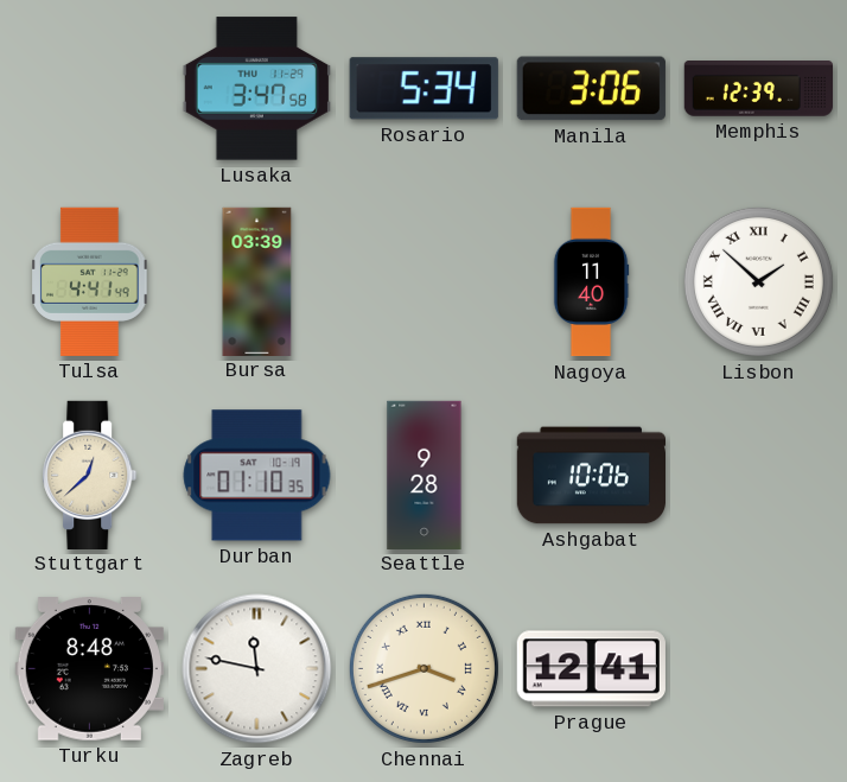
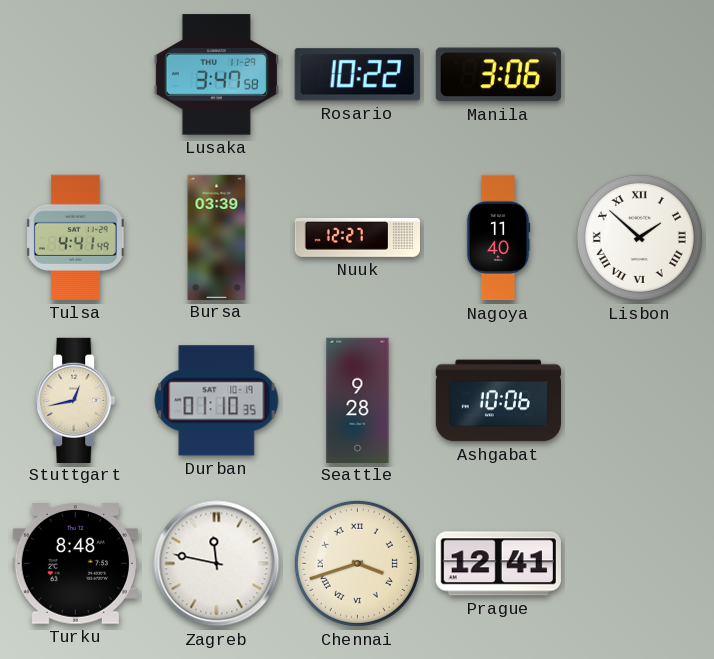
Rosario: 5:34 -> 10:22
Memphis: 12:39 -> none
Nuuk: none -> 12:27
Stuttgart: 12:38 -> 12:43
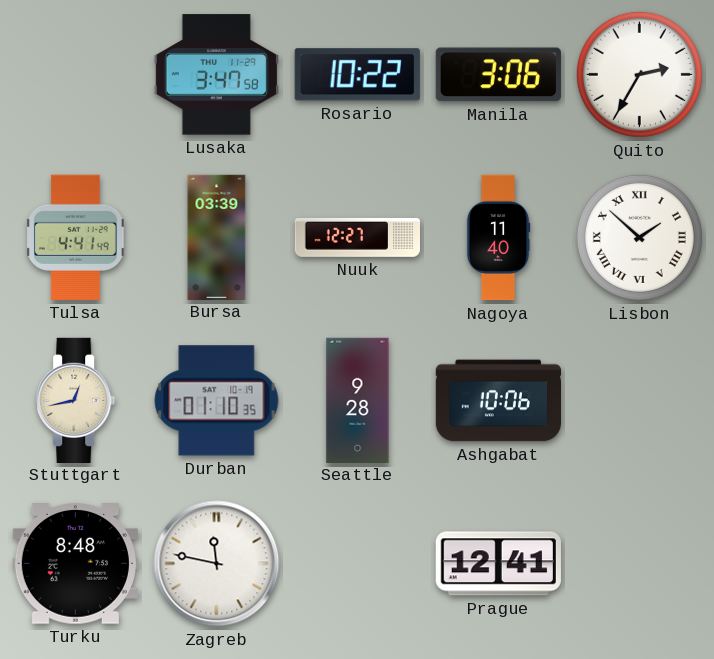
Quito: none -> 2:35
Chennai: 3:42 -> none
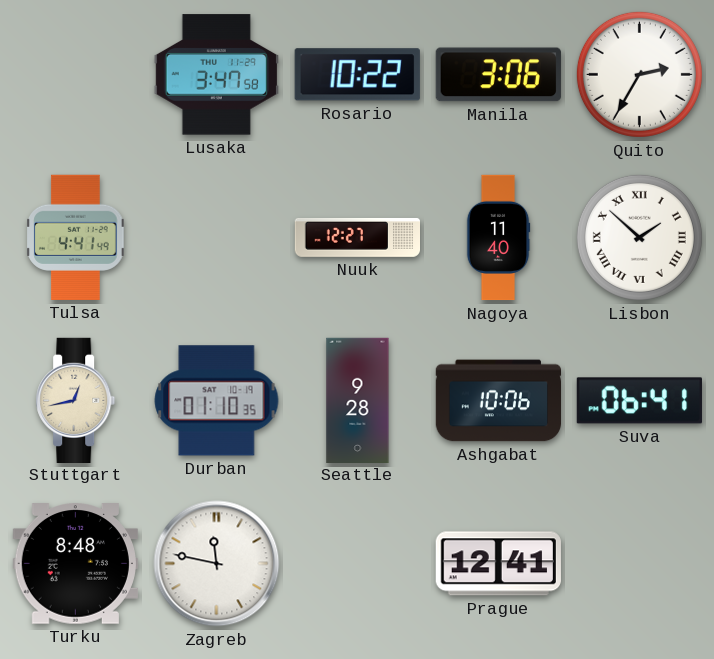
Bursa: 03:39 -> none
Suva: none -> 06:41
